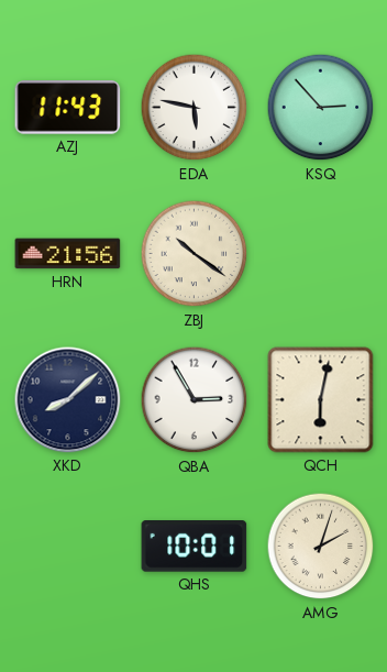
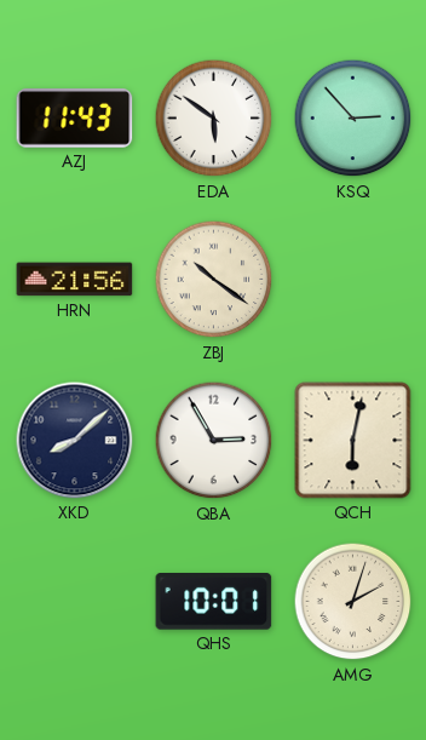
EDA: 5:47 -> 5:51
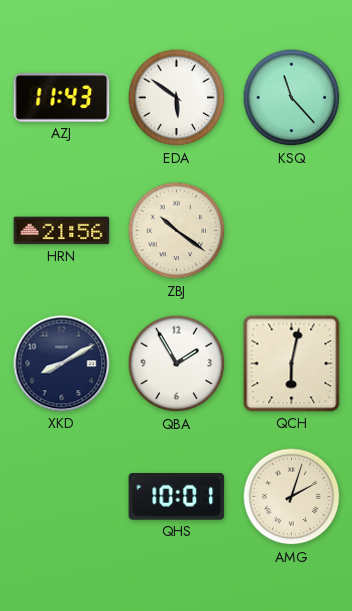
KSQ: 2:53 -> 11:23
XKD: 8:08 -> 8:10
QBA: 2:55 -> 1:55
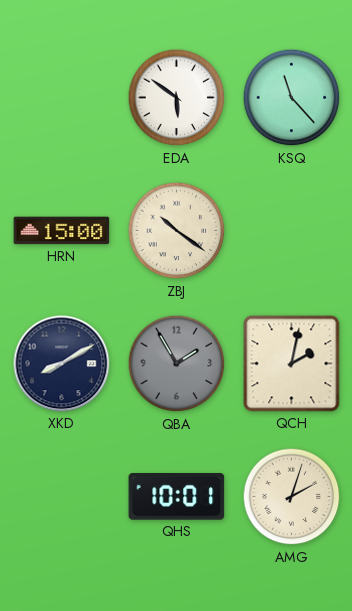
AZJ: 11:43 -> none
HRN: 21:56 -> 15:00
QBA dial: white -> grey
QCH: 6:02 -> 2:02
